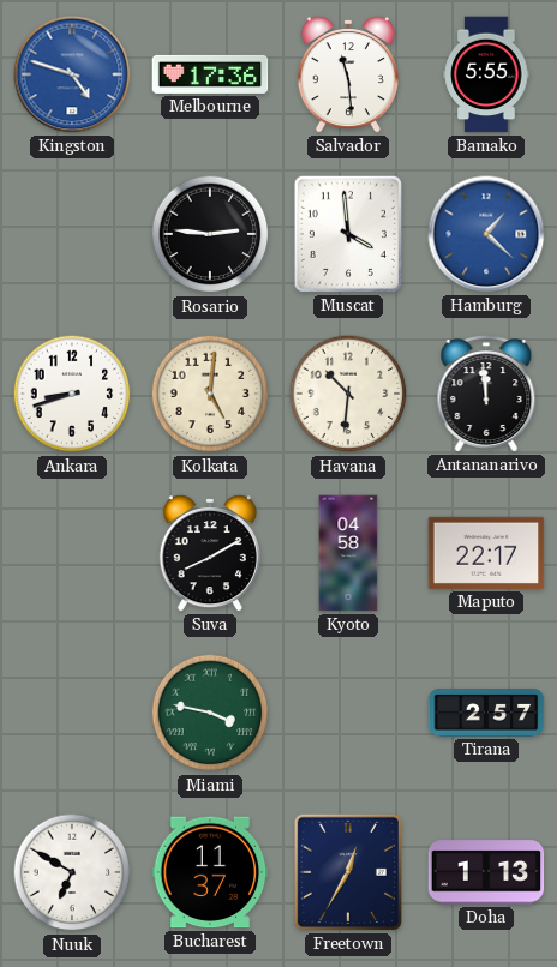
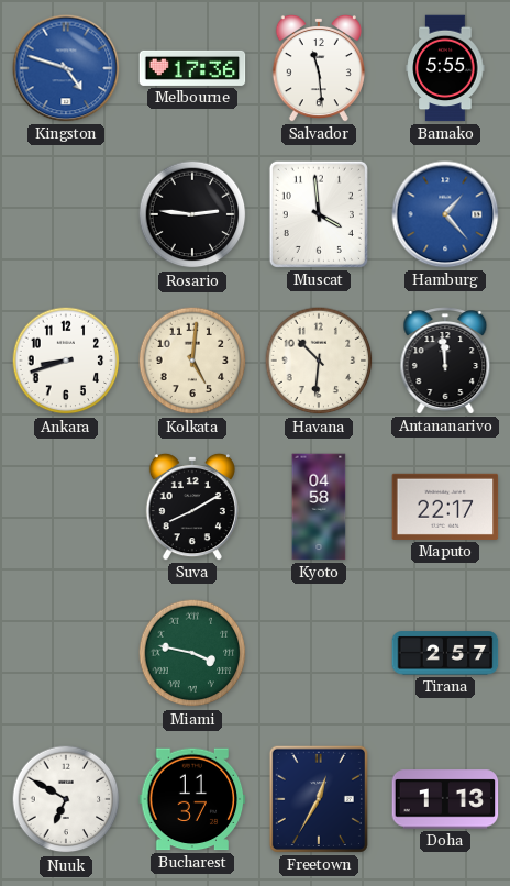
Hamburg: 1:22 -> 1:23
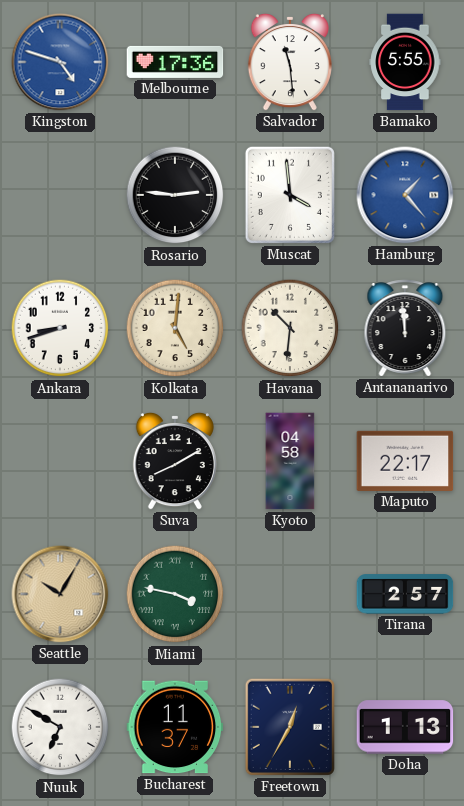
Seattle: none -> 10:05
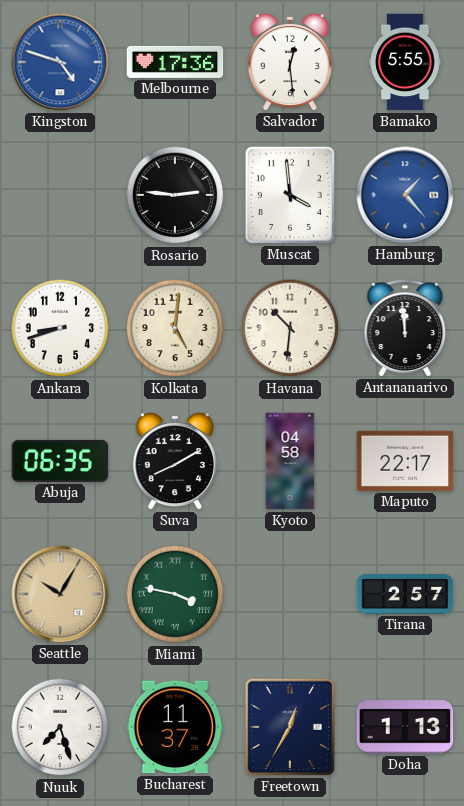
Salvador: 11:29 -> 12:29
Abuja: none -> 06:35
Nuuk: 6:50 -> 7:27
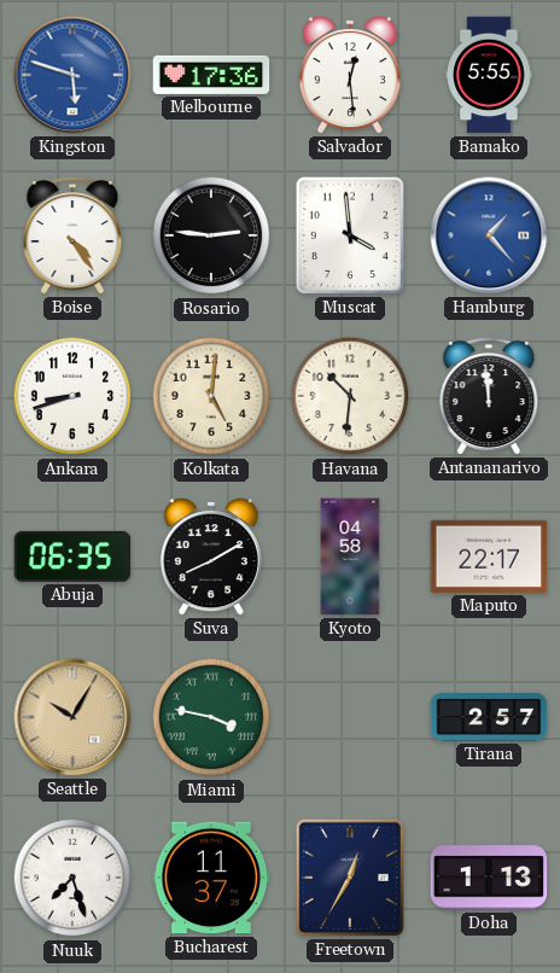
Kingston: 4:48 -> 5:48
Boise: none -> 4:24
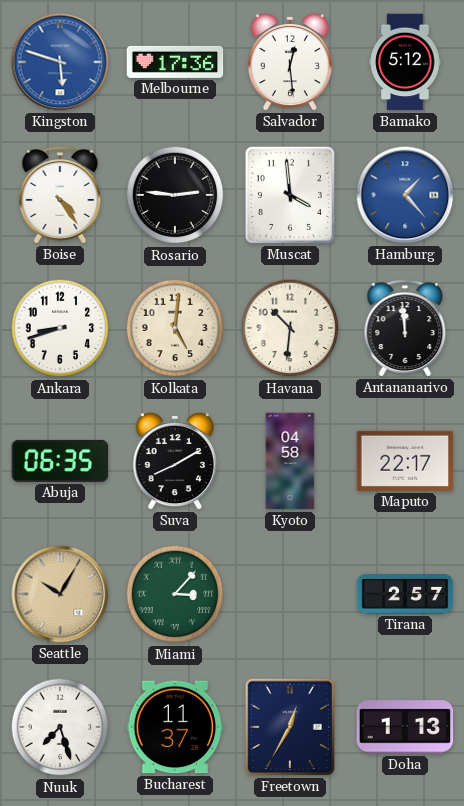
Bamako: 5:55 -> 5:12
Miami: 3:47 -> 3:07
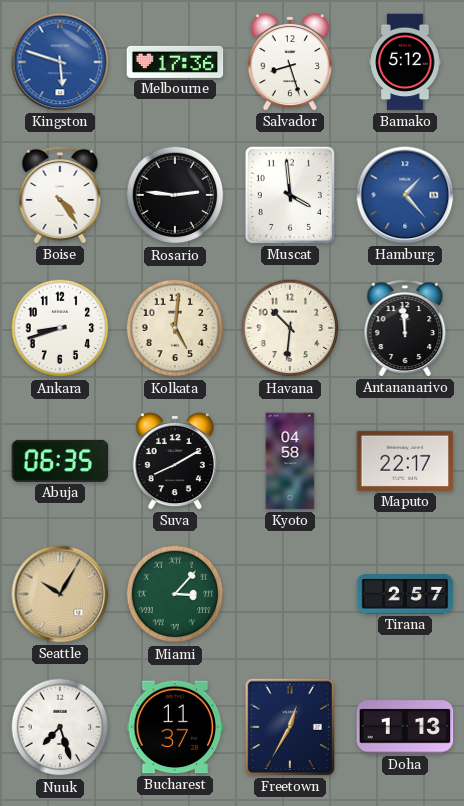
Salvador: 12:29 -> 8:27
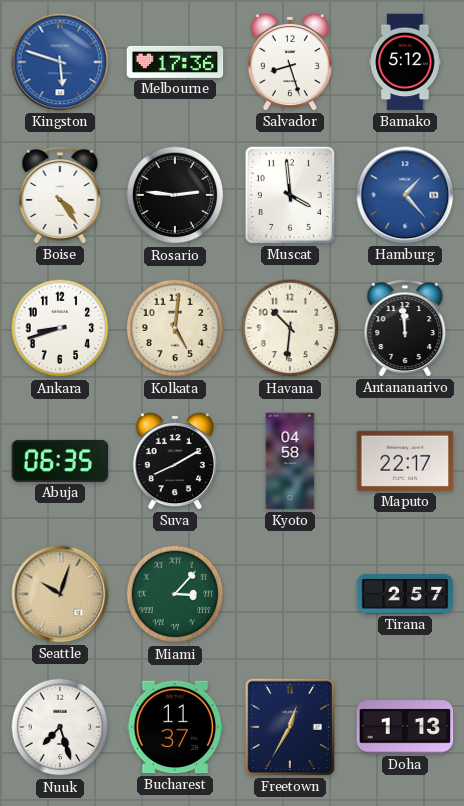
Seattle: 10:05 -> 10:03
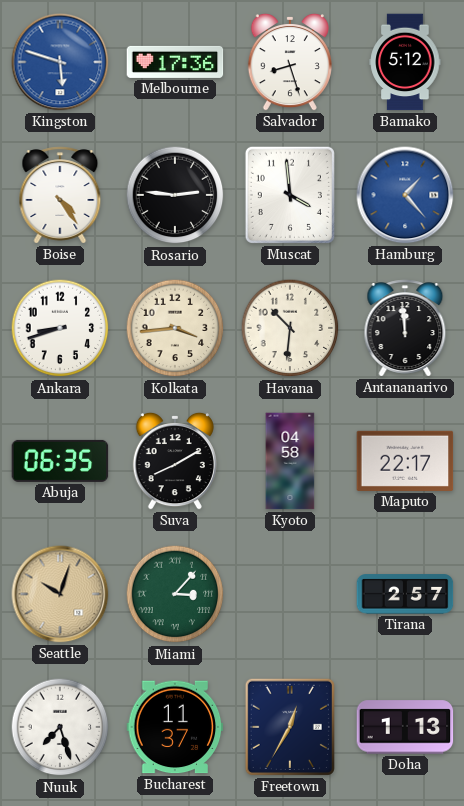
Kolkata: 5:01 -> 3:44
